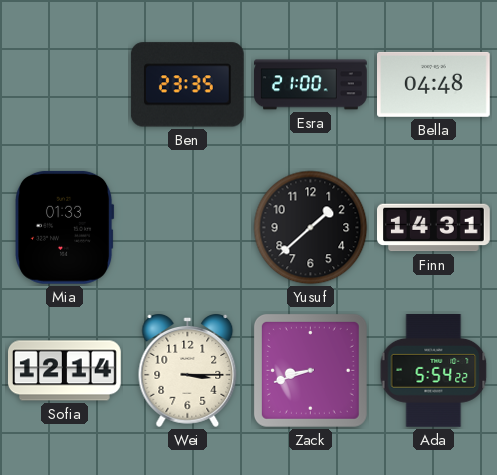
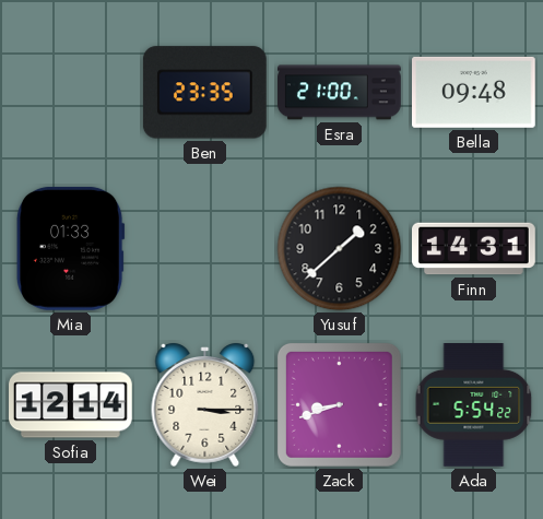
Bella: 04:48 -> 09:48
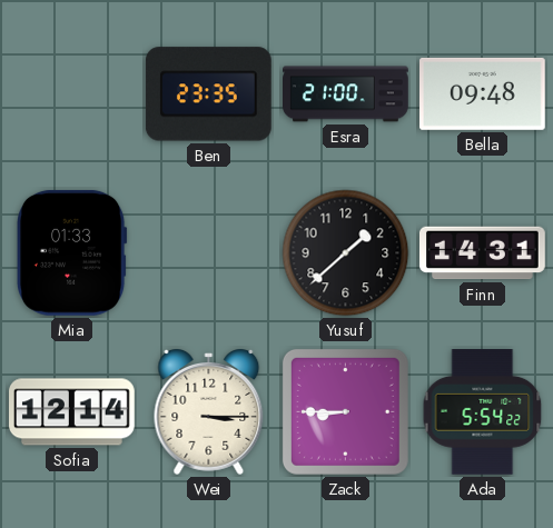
Zack: 8:42 -> 8:45
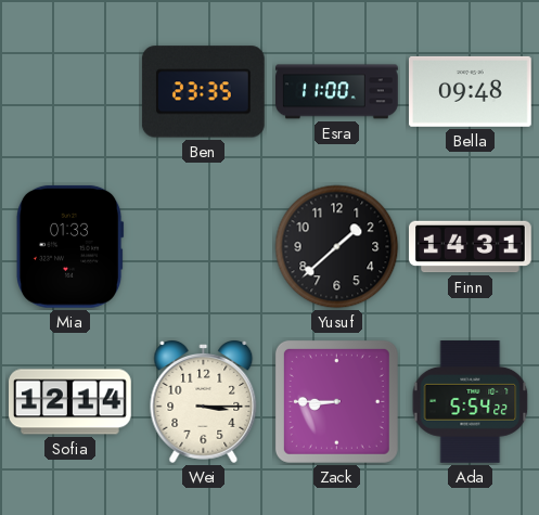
Esra: 21:00 -> 11:00
